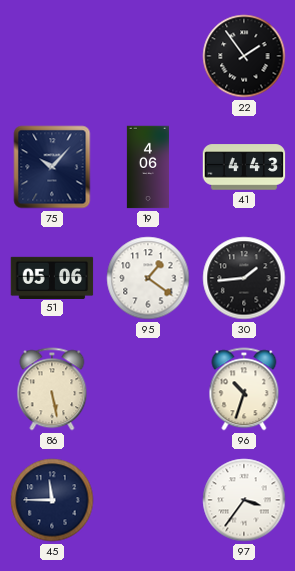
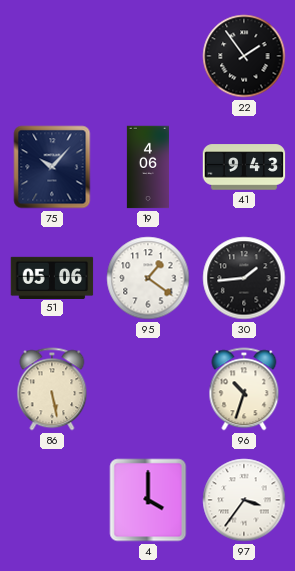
41: 4:43 -> 9:43
45: 11:45 -> none
4: none -> 4:00
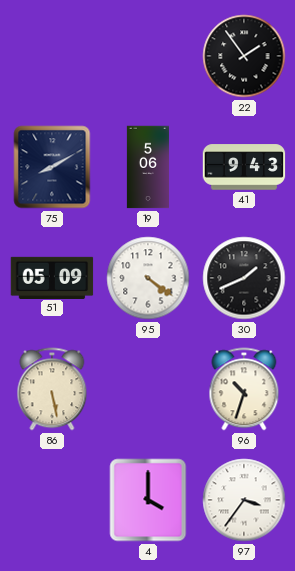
75: 10:07 -> 8:10
19: 4:06 -> 5:06
51: 05:06 -> 05:09
95: 1:21 -> 4:21
30: 1:44 -> 1:41
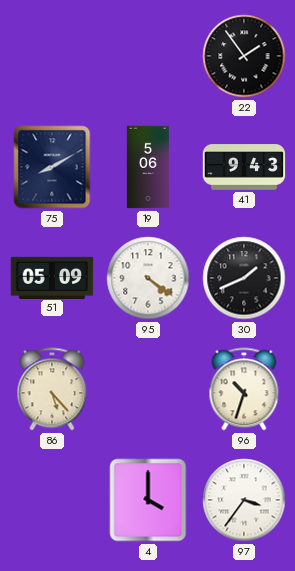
86: 5:28 -> 5:23
